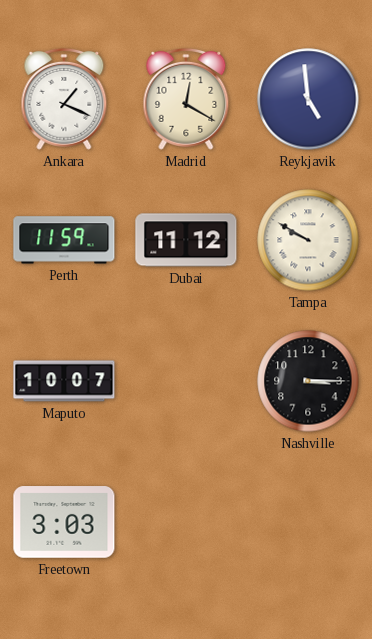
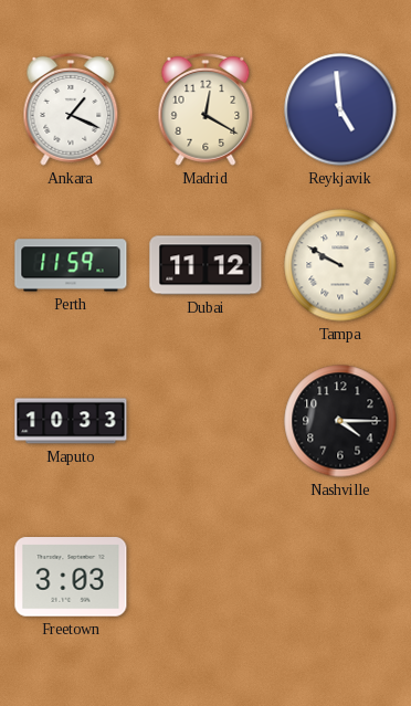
Maputo: 10:07 -> 10:33
Nashville: 3:15 -> 4:15
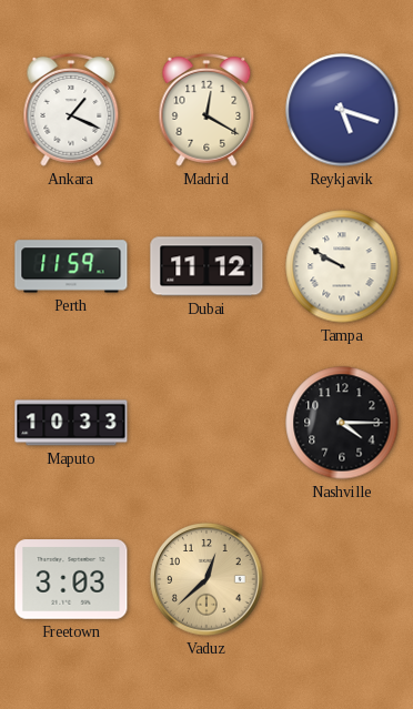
Reykjavik: 4:59 -> 5:18
Vaduz: none -> 12:38
